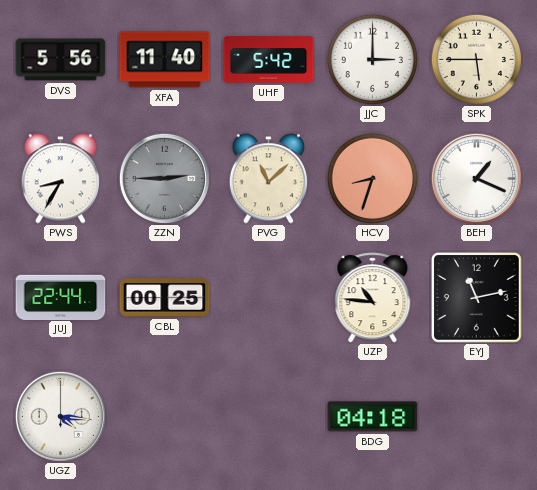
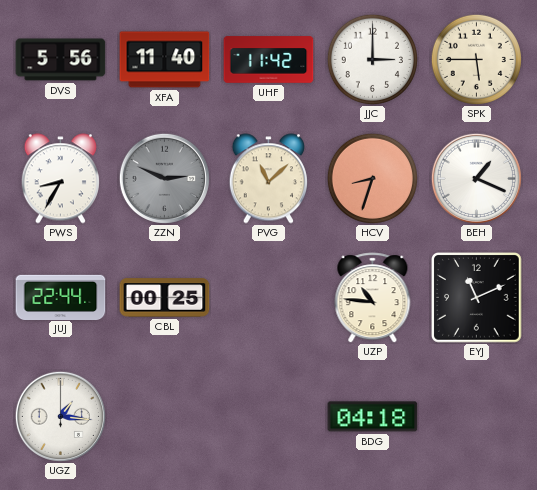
UHF: 5:42 -> 11:42
ZZN: 2:45 -> 2:49
EYJ: 11:13 -> 11:11
UGZ: 4:16 -> 1:16
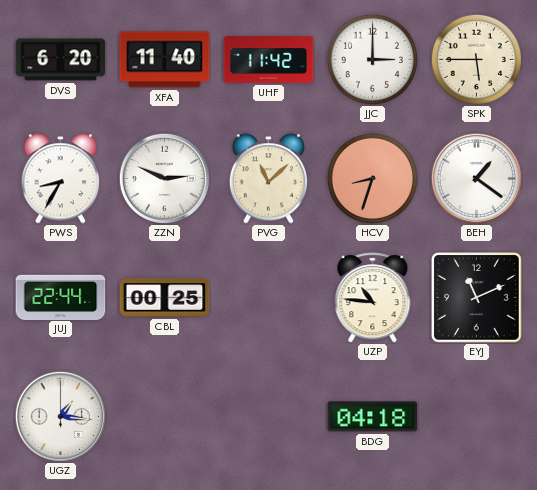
DVS: 5:56 -> 6:20
ZZN dial: grey -> white
BEH: 1:19 -> 1:21
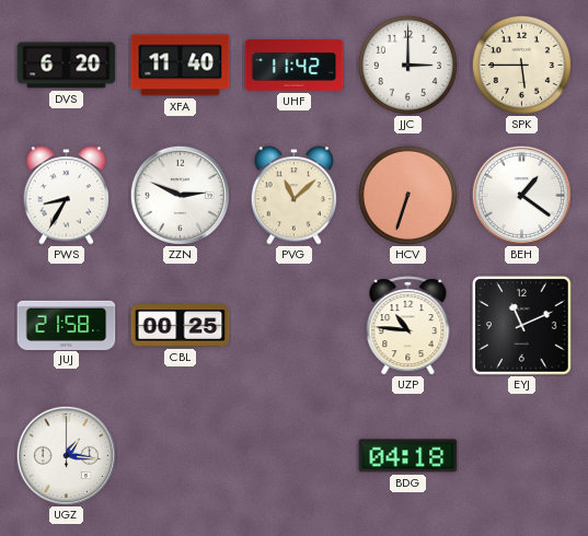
HCV: 8:33 -> 6:33
JUJ: 22:44 -> 21:58
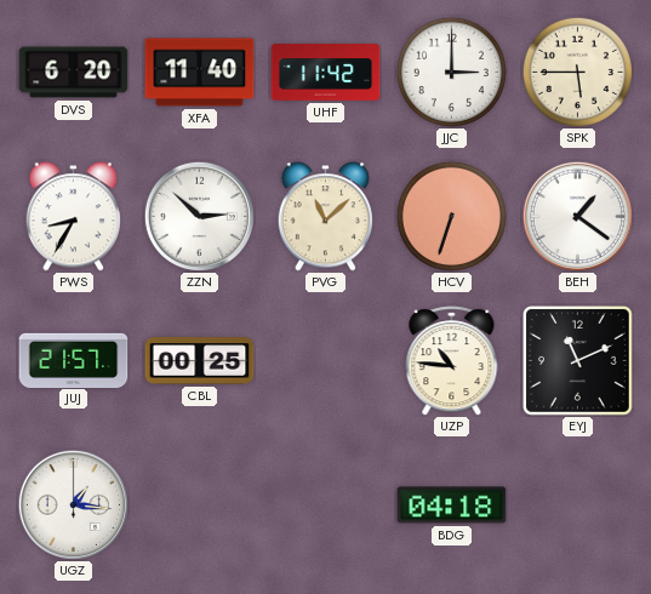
ZZN: 2:49 -> 2:52
JUJ: 21:58 -> 21:57
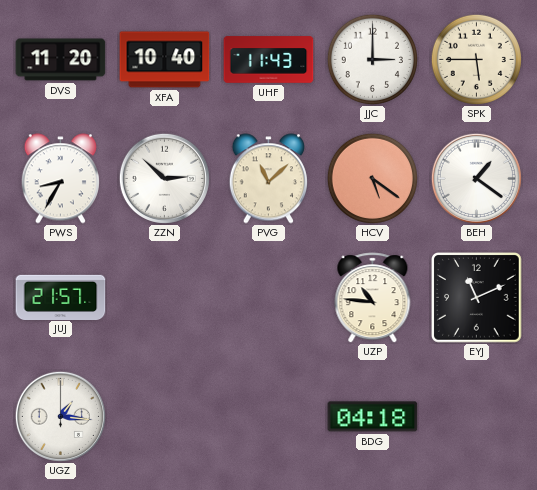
DVS: 6:20 -> 11:20
XFA: 11:40 -> 10:40
UHF: 11:42 -> 11:43
HCV: 6:33 -> 5:21
CBL: 00:25 -> none
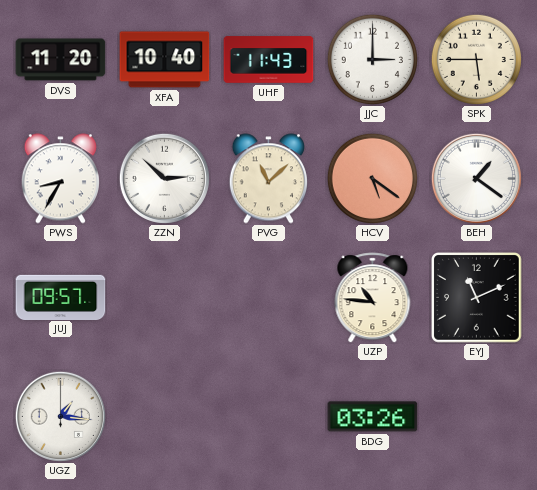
JUJ: 21:57 -> 09:57
BDG: 04:18 -> 03:26
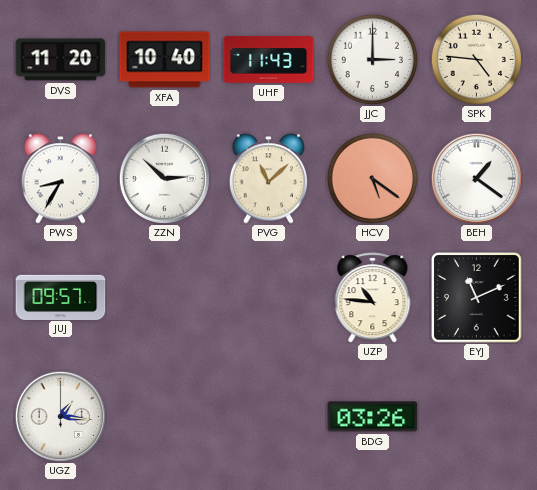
SPK: 5:45 -> 4:46
